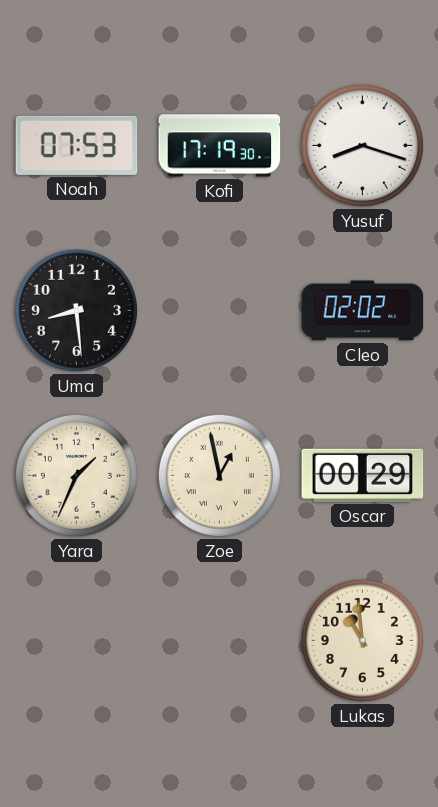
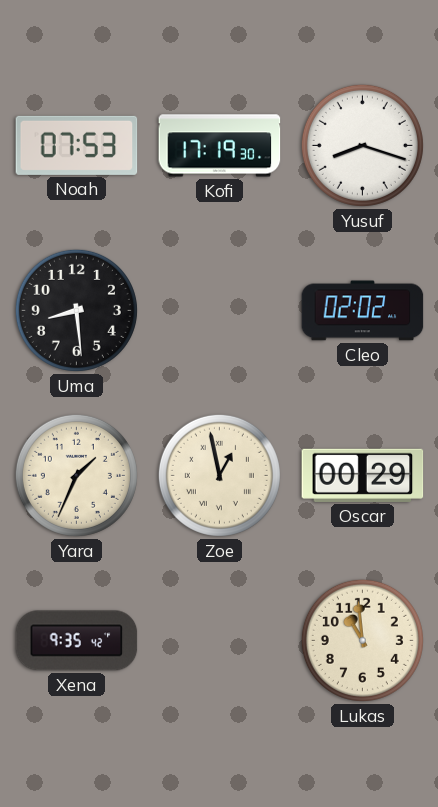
Xena: none -> 9:35
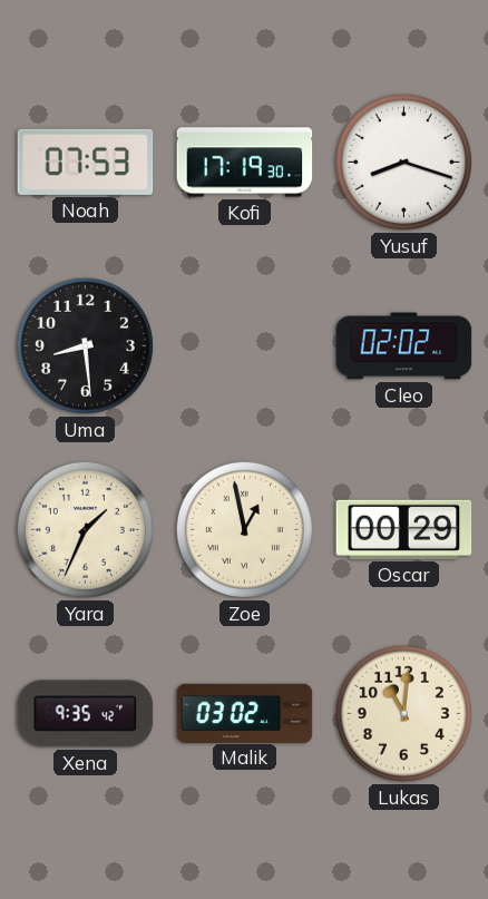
Malik: none -> 03:02
Lukas: 10:59 -> 11:01
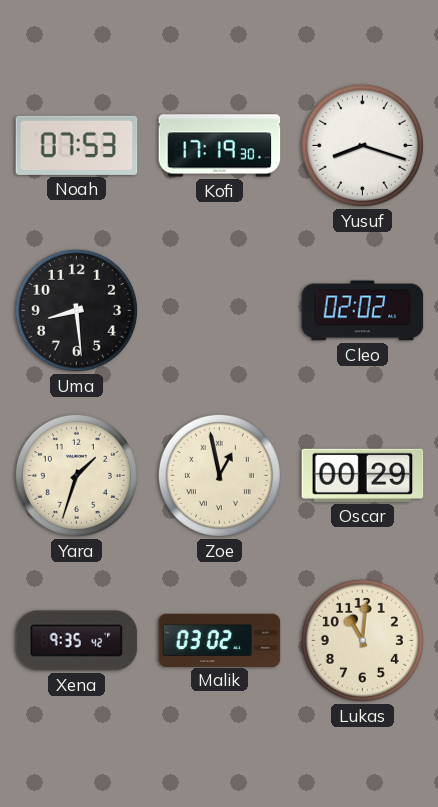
Yara: 1:34 -> 1:33
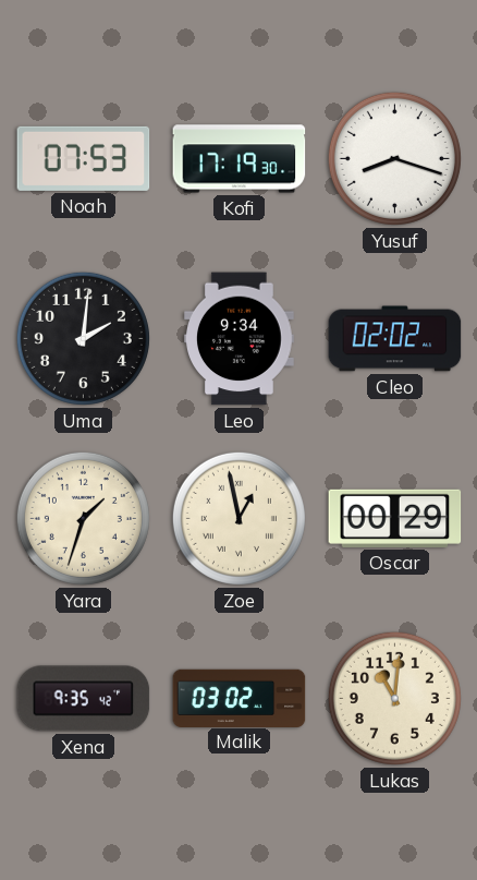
Uma: 8:29 -> 2:01
Leo: none -> 9:34
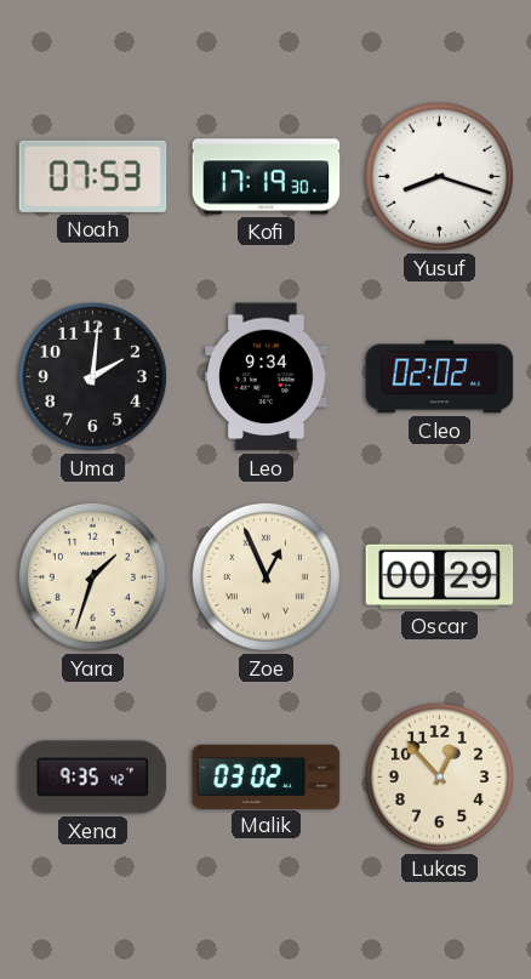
Zoe: 12:58 -> 12:56
Lukas: 11:01 -> 12:53
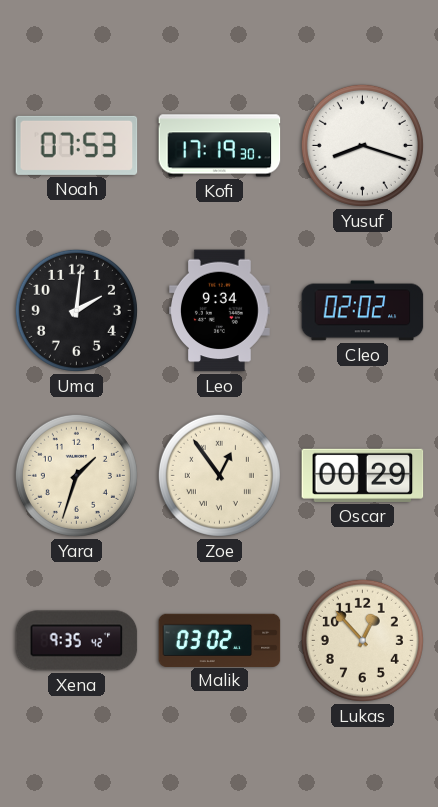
Zoe: 12:56 -> 12:54
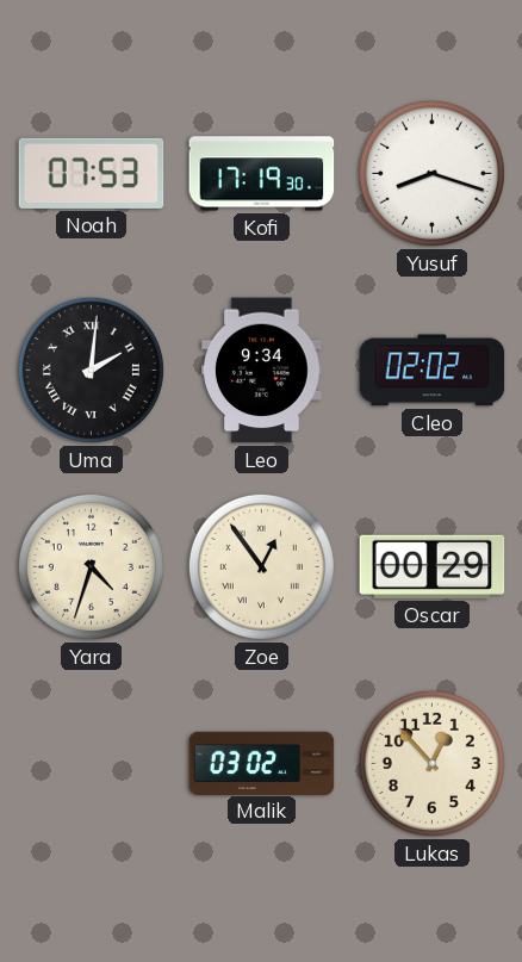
Uma numerals: Arabic -> Roman
Yara: 1:33 -> 4:33
Xena: 9:35 -> none
